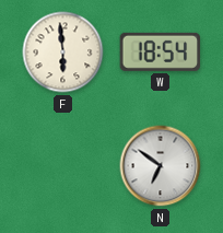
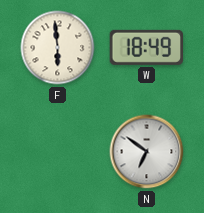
W: 18:54 -> 18:49
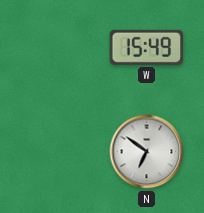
F: 5:59 -> none
W: 18:49 -> 15:49
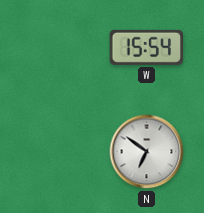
W: 15:49 -> 15:54
